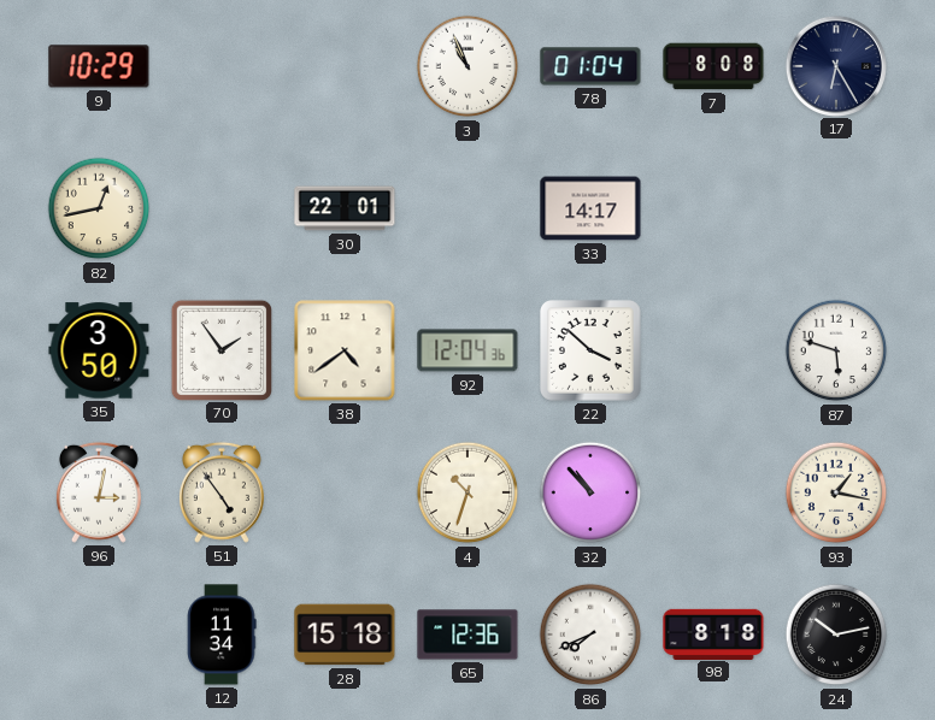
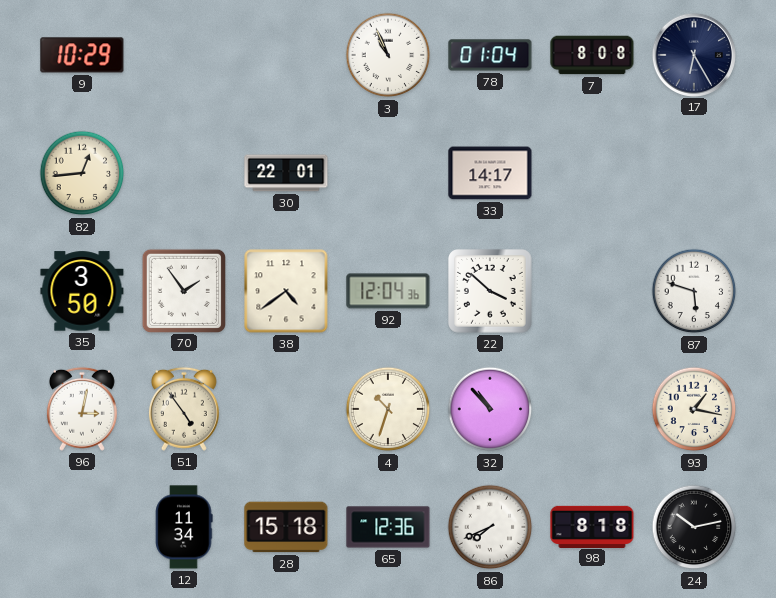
82: 12:43 -> 12:44
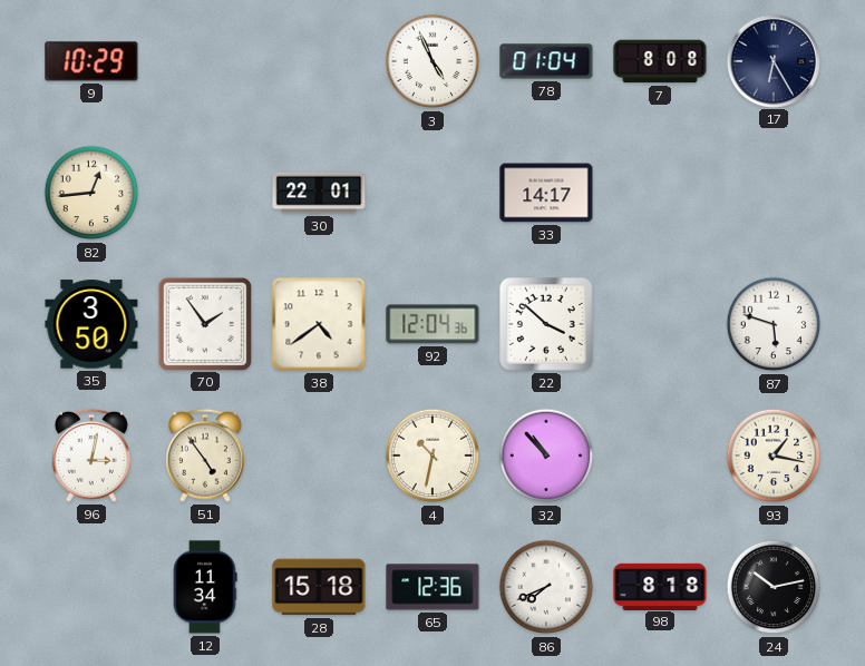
3: 10:56 -> 4:56
4: 10:33 -> 10:32
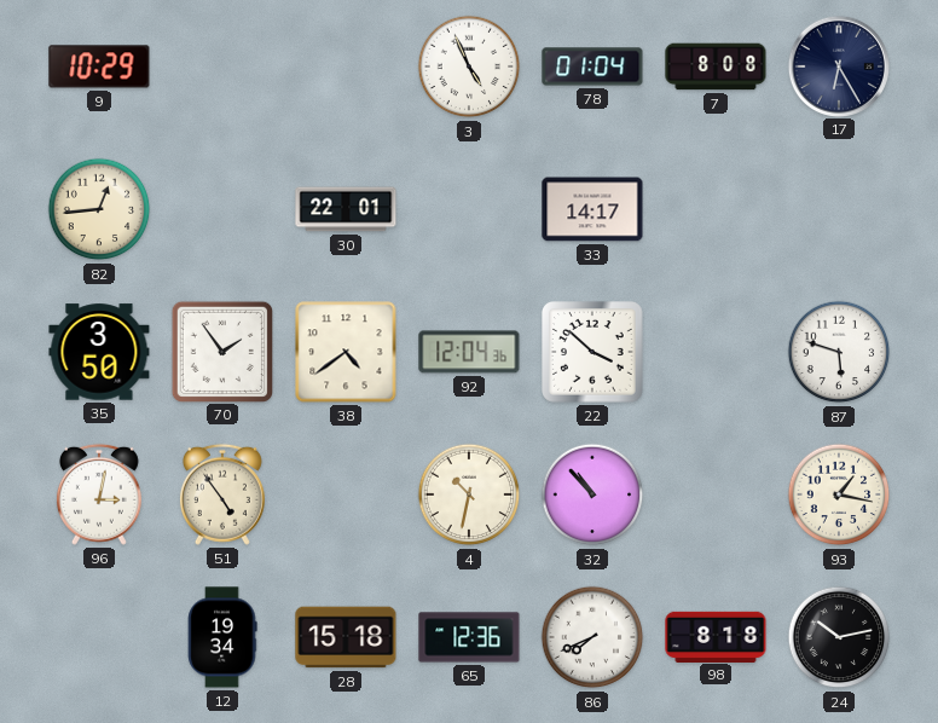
12: 11:34 -> 19:34
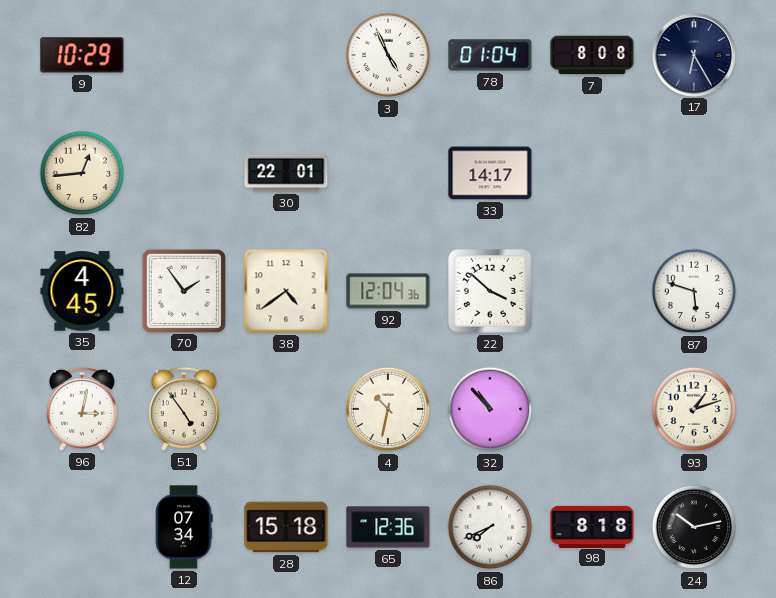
35: 3:50 -> 4:45
93: 1:17 -> 1:12
12: 19:34 -> 07:34
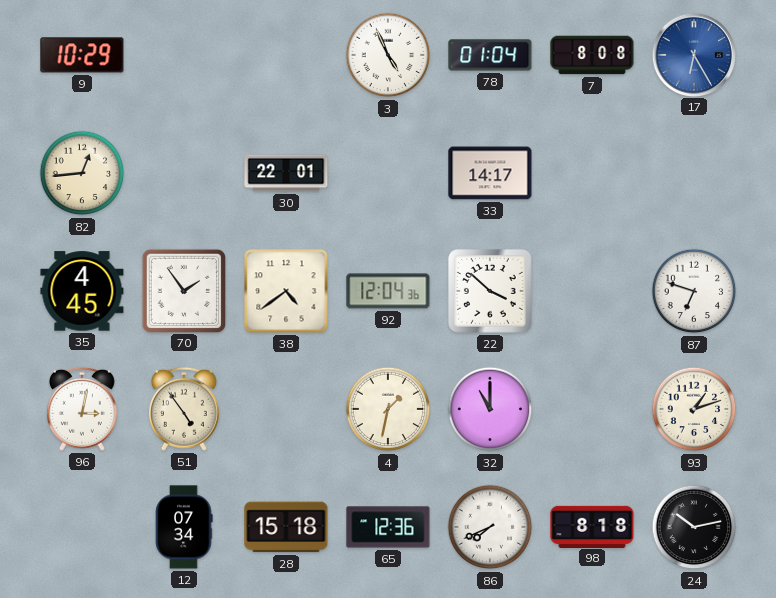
17 dial: navy -> blue
87: 5:48 -> 6:48
4: 10:32 -> 1:32
32: 10:53 -> 11:00
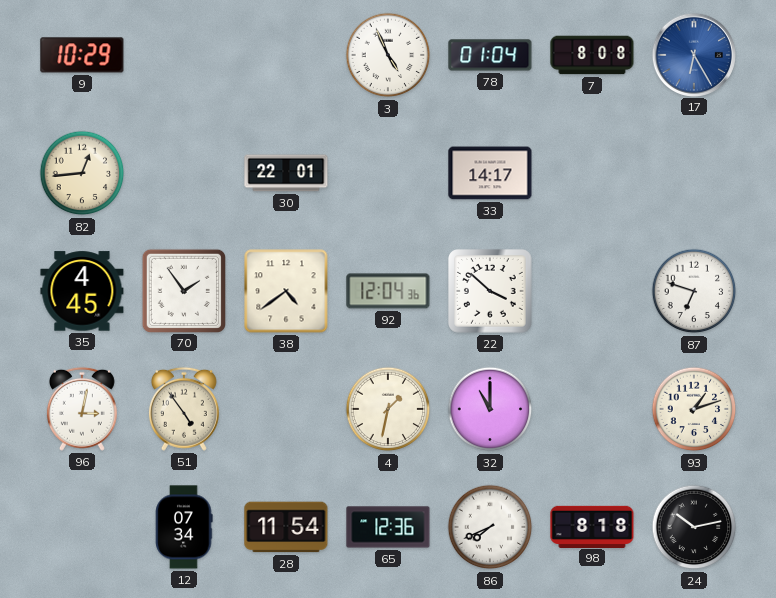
28: 15:18 -> 11:54
